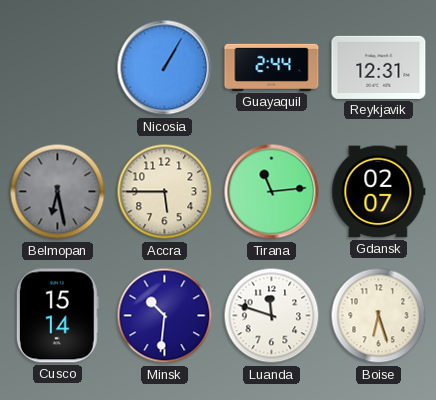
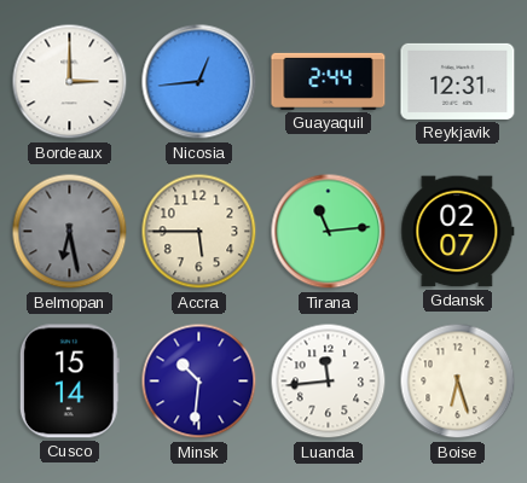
Bordeaux: none -> 3:00
Nicosia: 1:05 -> 12:44
Luanda: 11:48 -> 11:44
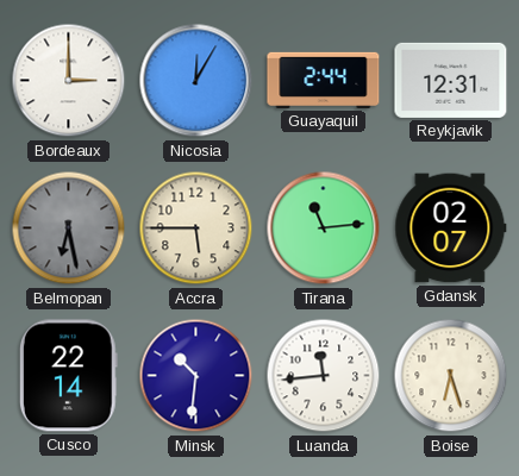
Nicosia: 12:44 -> 12:05
Cusco: 15:14 -> 22:14
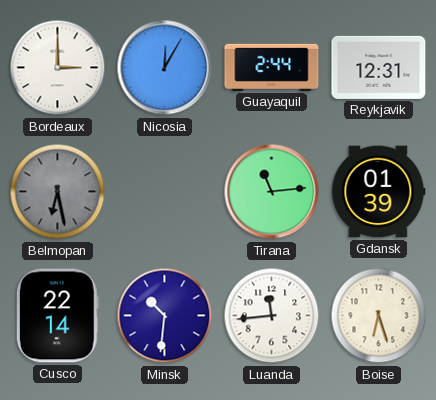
Accra: 5:45 -> none
Gdansk: 02:07 -> 01:39
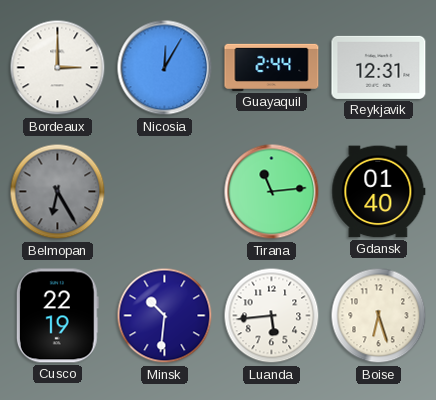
Belmopan: 6:28 -> 6:25
Gdansk: 01:39 -> 01:40
Cusco: 22:14 -> 22:19
Luanda: 11:44 -> 5:44
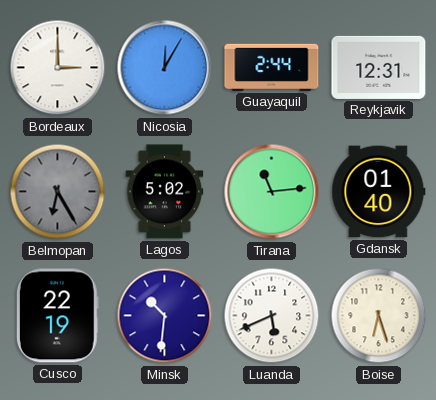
Lagos: none -> 5:02
Luanda: 5:44 -> 5:41
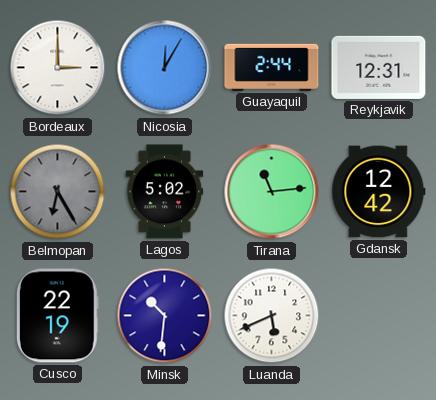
Gdansk: 01:40 -> 12:42
Boise: 6:27 -> none
